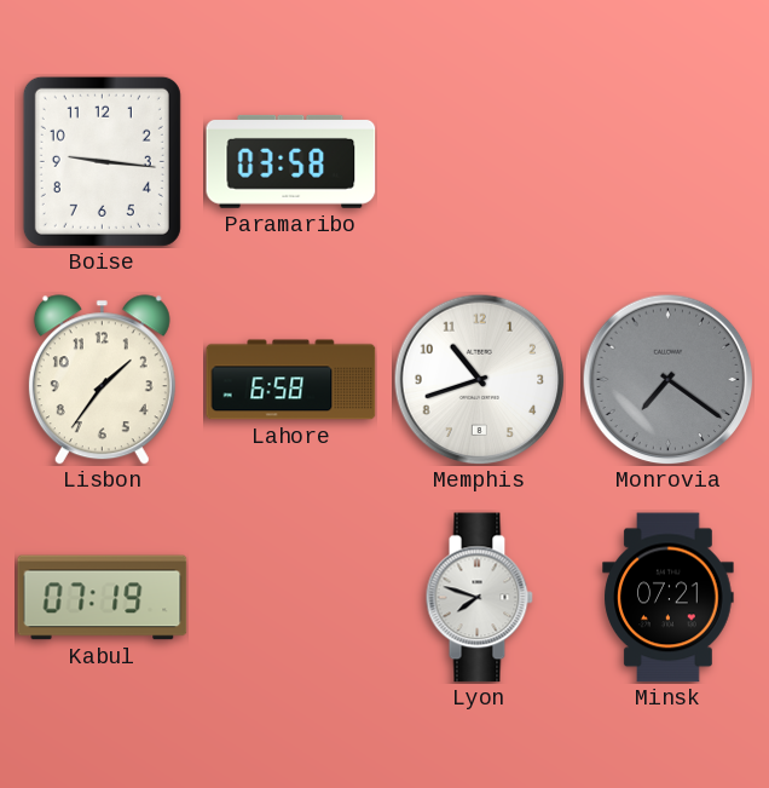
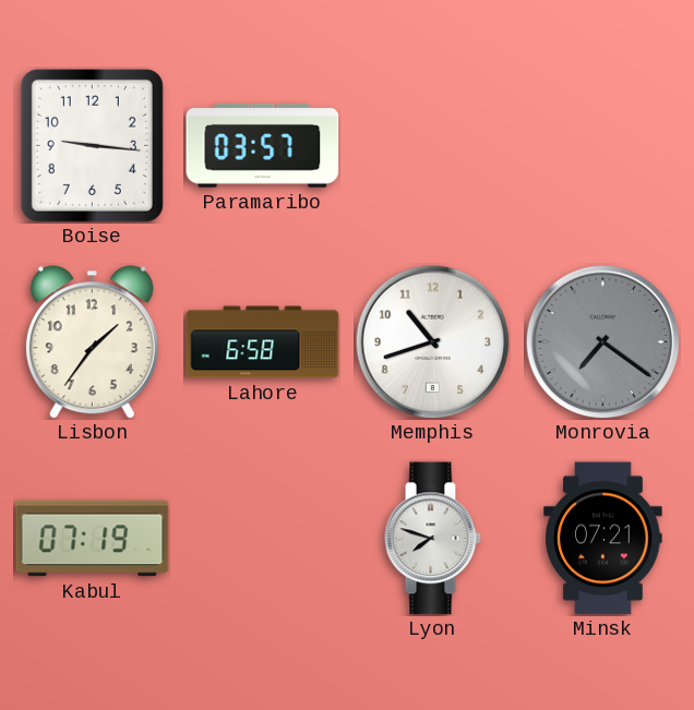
Paramaribo: 03:58 -> 03:57
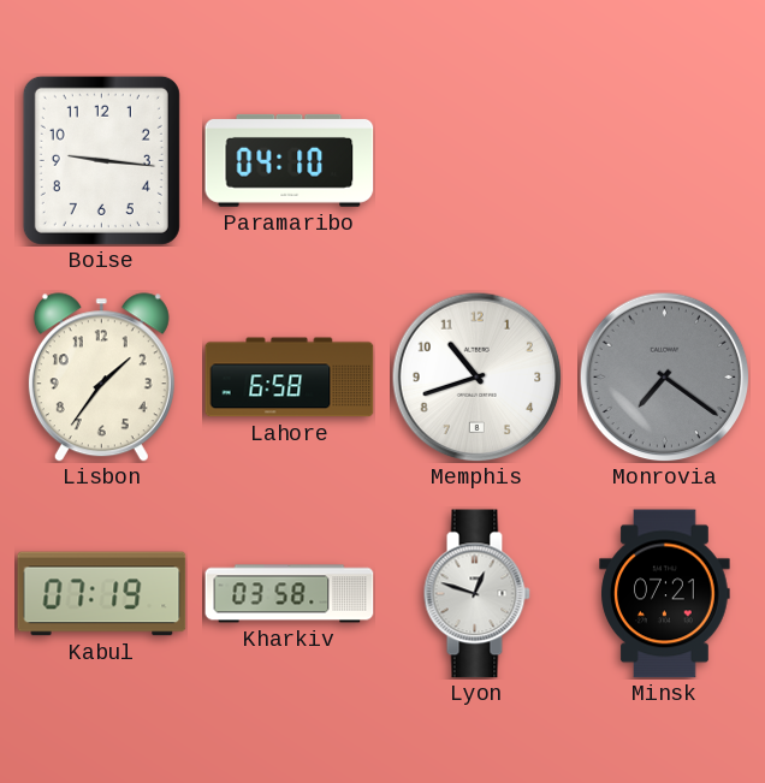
Paramaribo: 03:57 -> 04:10
Kharkiv: none -> 03:58
Lyon: 7:48 -> 12:48
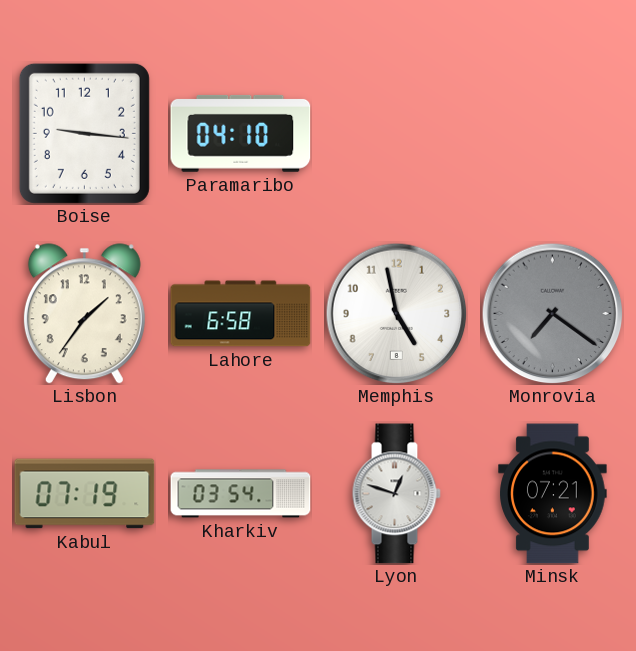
Memphis: 10:42 -> 4:58
Kharkiv: 03:58 -> 03:54
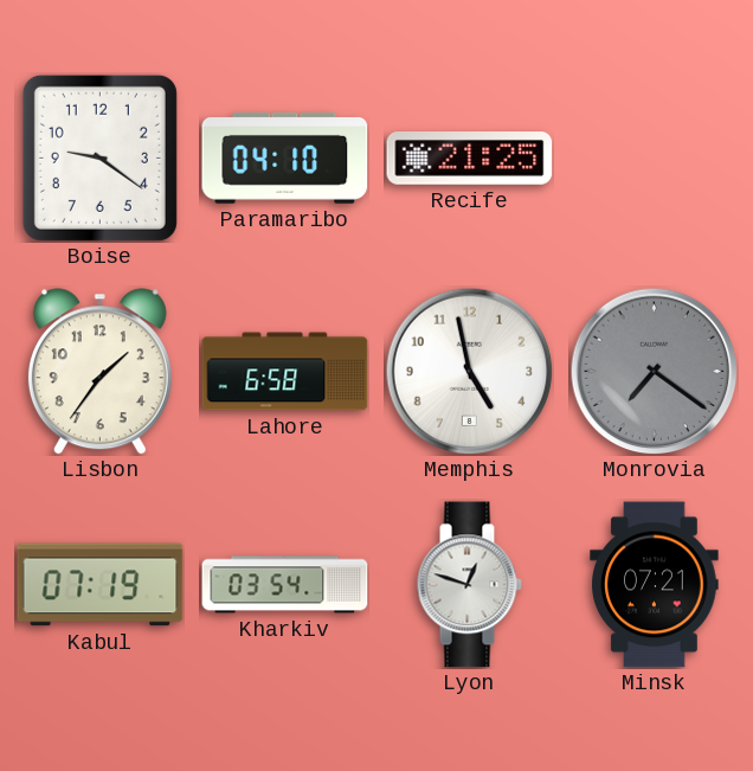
Boise: 9:16 -> 9:21
Recife: none -> 21:25
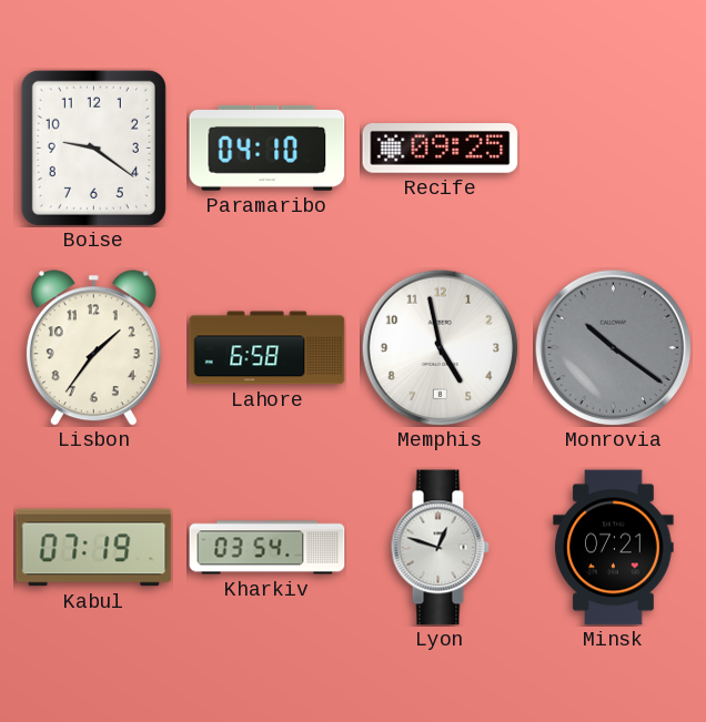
Recife: 21:25 -> 09:25
Monrovia: 7:21 -> 10:21
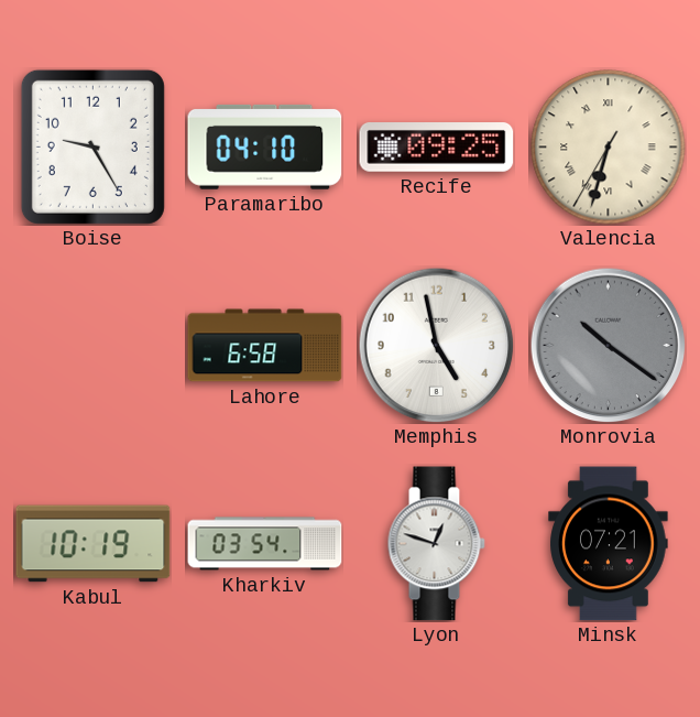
Boise: 9:21 -> 9:25
Valencia: none -> 6:32
Lisbon: 1:36 -> none
Kabul: 07:19 -> 10:19
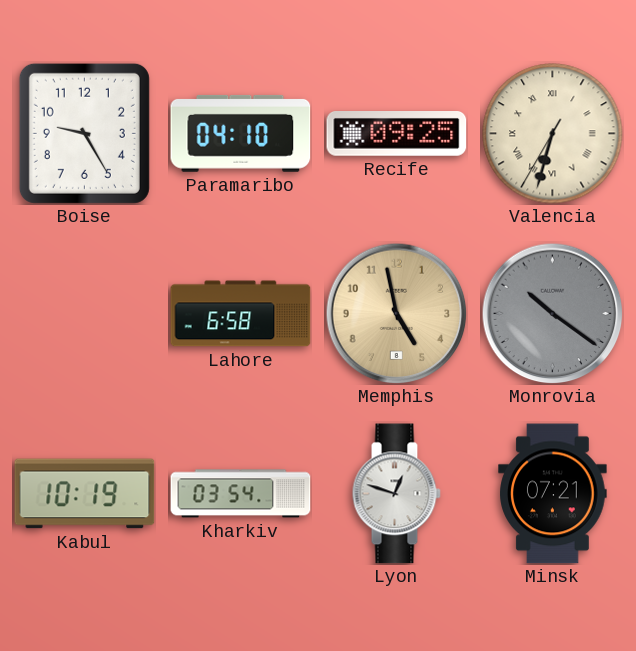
Memphis dial: white -> champagne
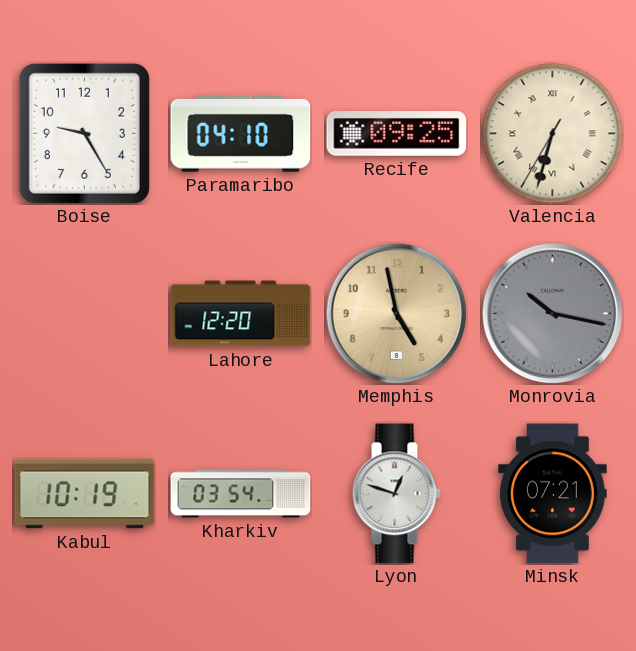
Lahore: 6:58 -> 12:20
Monrovia: 10:21 -> 10:17
